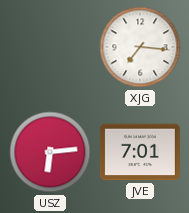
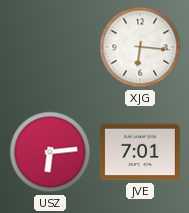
XJG: 7:16 -> 6:16
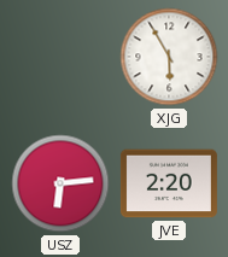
XJG: 6:16 -> 5:55
JVE: 7:01 -> 2:20
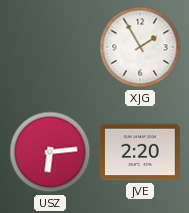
XJG: 5:55 -> 1:55
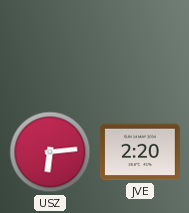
XJG: 1:55 -> none
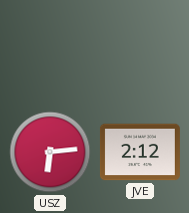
JVE: 2:20 -> 2:12
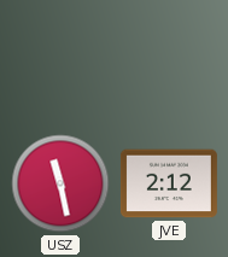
USZ: 6:14 -> 11:28
